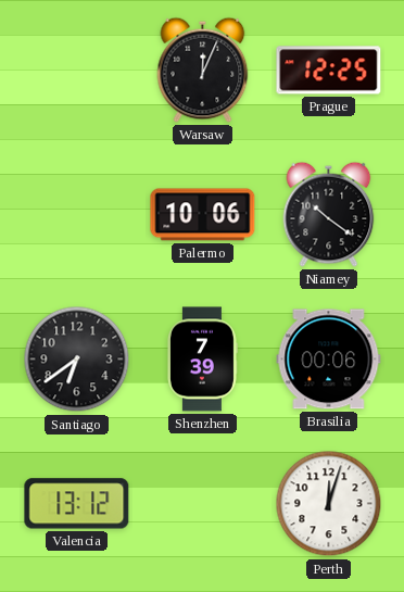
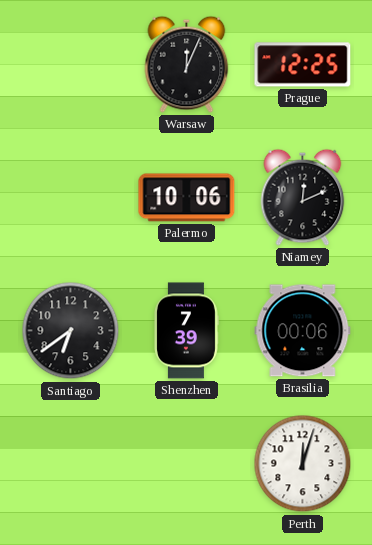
Niamey: 10:21 -> 12:11
Valencia: 13:12 -> none
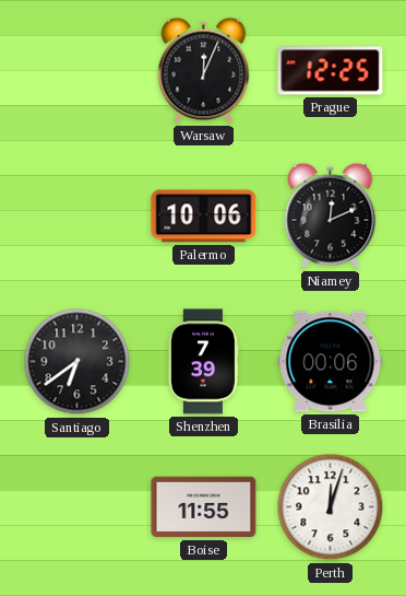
Boise: none -> 11:55
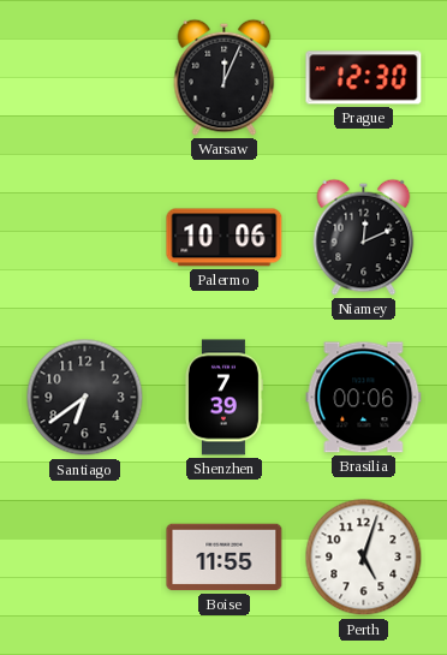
Prague: 12:25 -> 12:30
Perth: 12:03 -> 5:03
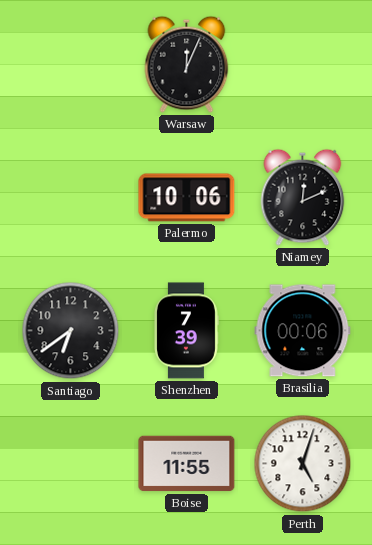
Prague: 12:30 -> none
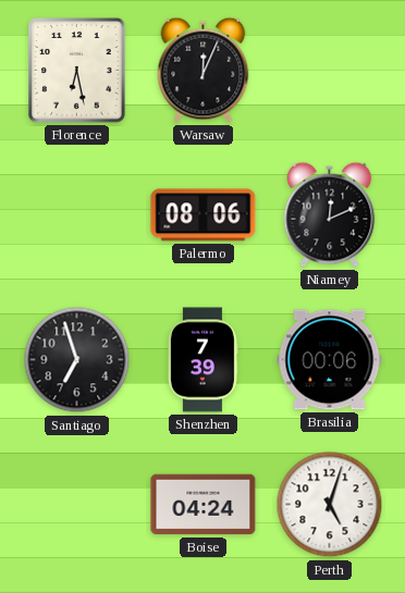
Florence: none -> 6:28
Palermo: 10:06 -> 08:06
Santiago: 6:39 -> 6:57
Boise: 11:55 -> 04:24
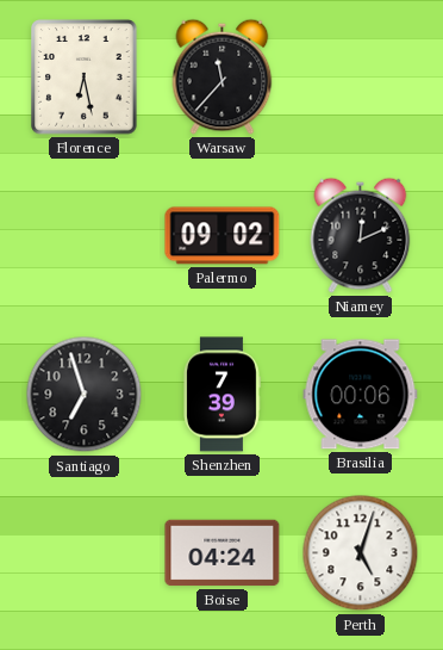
Warsaw: 12:04 -> 11:37
Palermo: 08:06 -> 09:02
